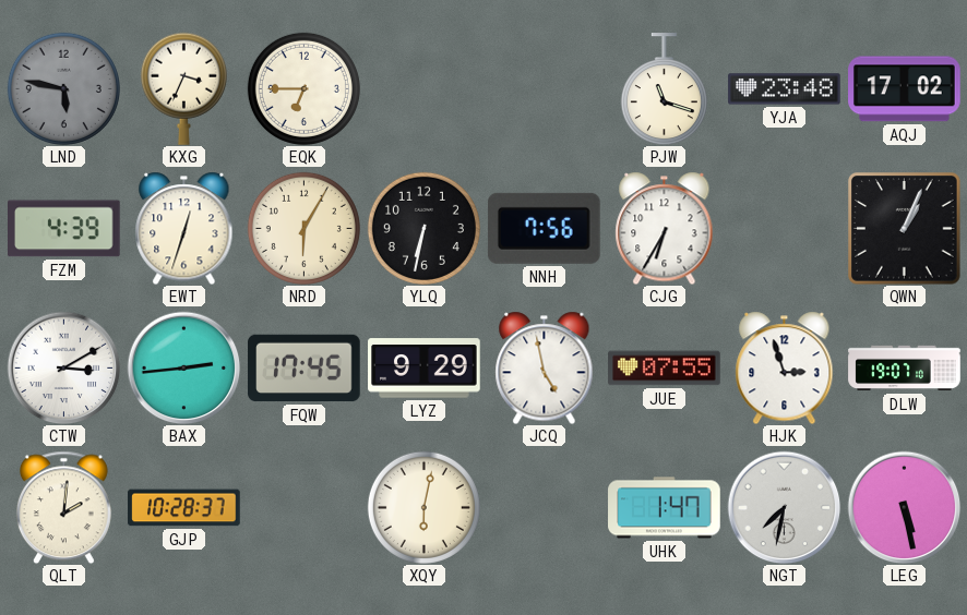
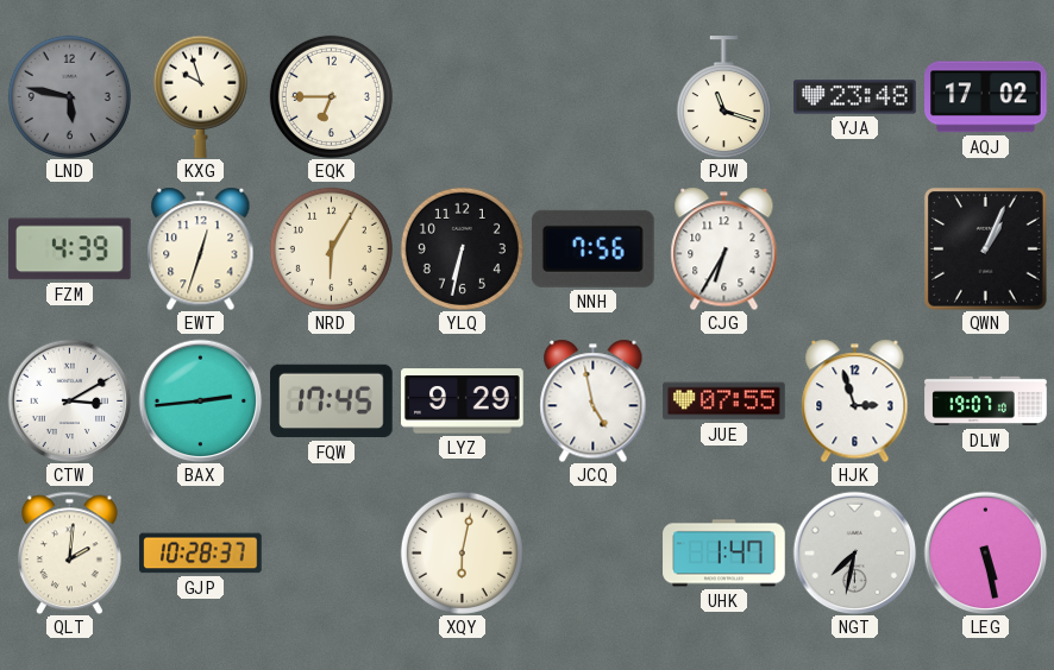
KXG: 3:34 -> 9:57
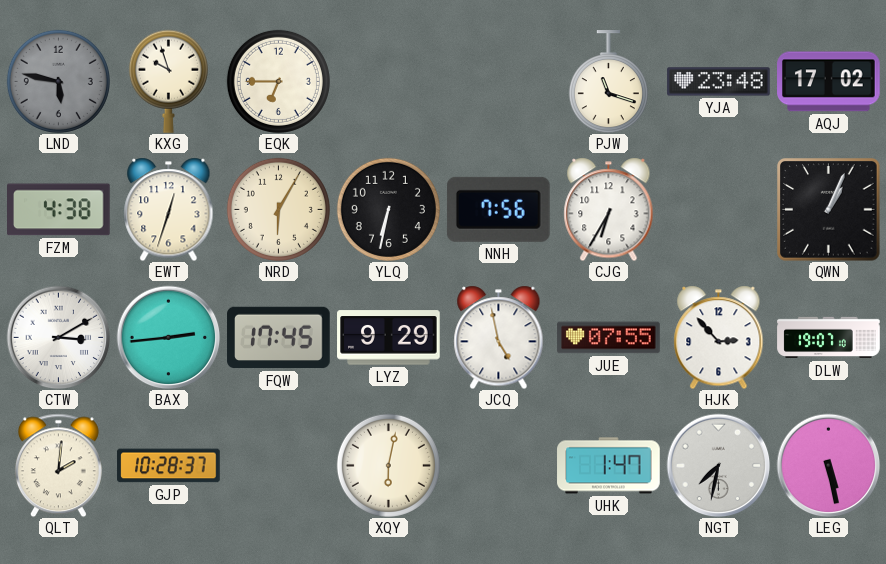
FZM: 4:39 -> 4:38
HJK: 2:57 -> 2:53
